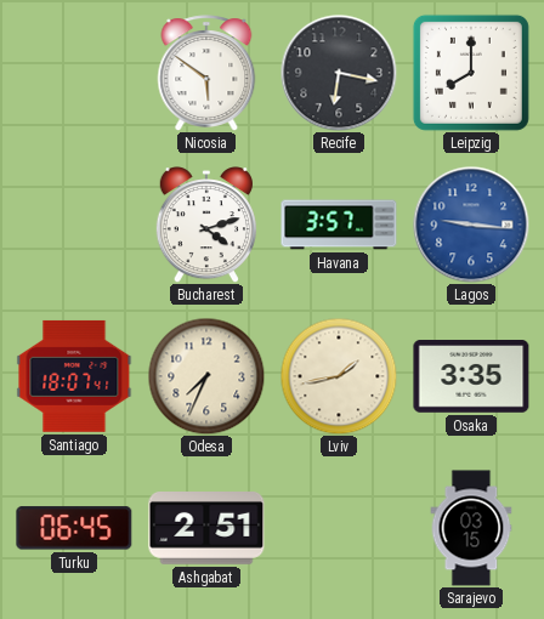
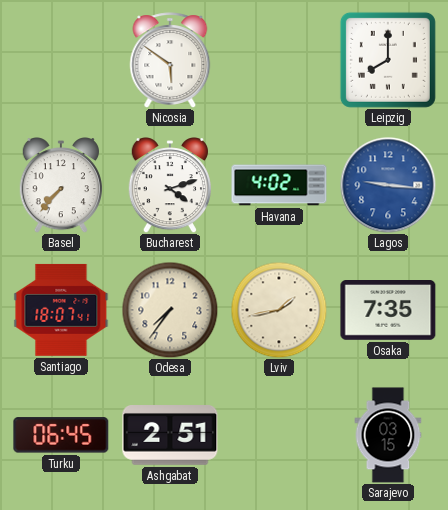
Recife: 6:17 -> none
Basel: none -> 7:37
Havana: 3:57 -> 4:02
Odesa: 7:34 -> 7:36
Osaka: 3:35 -> 7:35
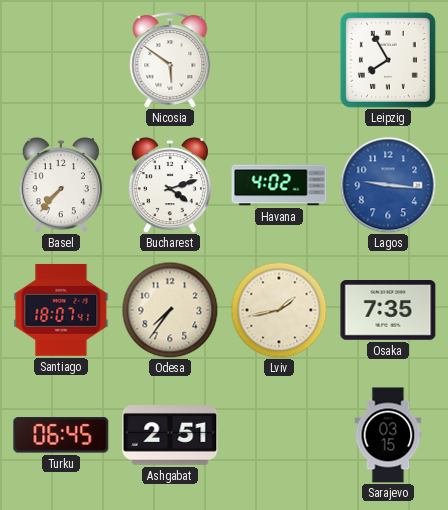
Leipzig: 8:00 -> 7:55
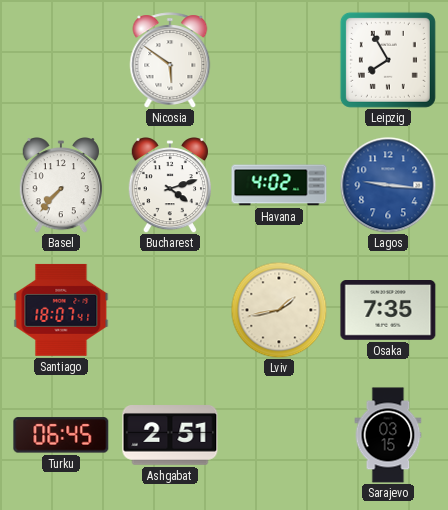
Odesa: 7:36 -> none
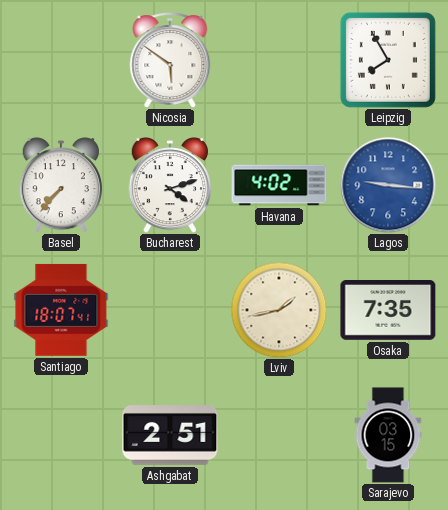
Turku: 06:45 -> none
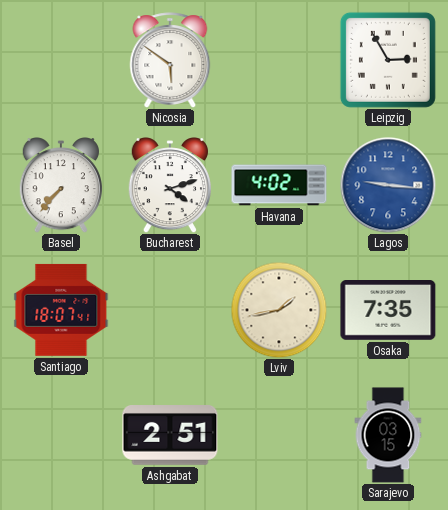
Leipzig: 7:55 -> 2:55
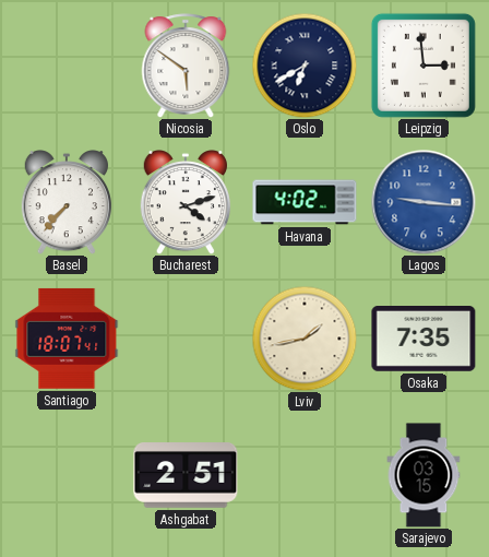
Oslo: none -> 6:40
Leipzig: 2:55 -> 2:59
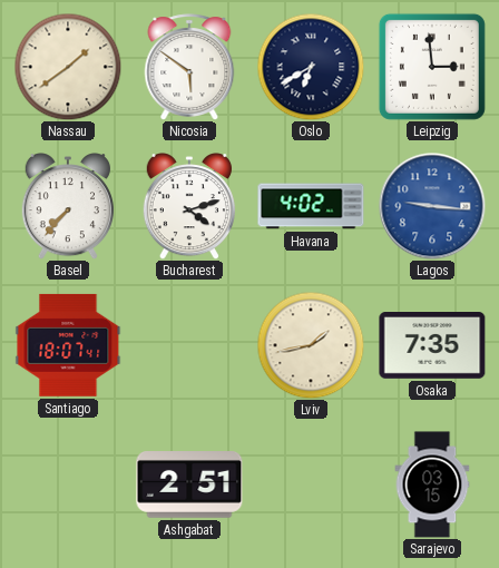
Nassau: none -> 1:39
